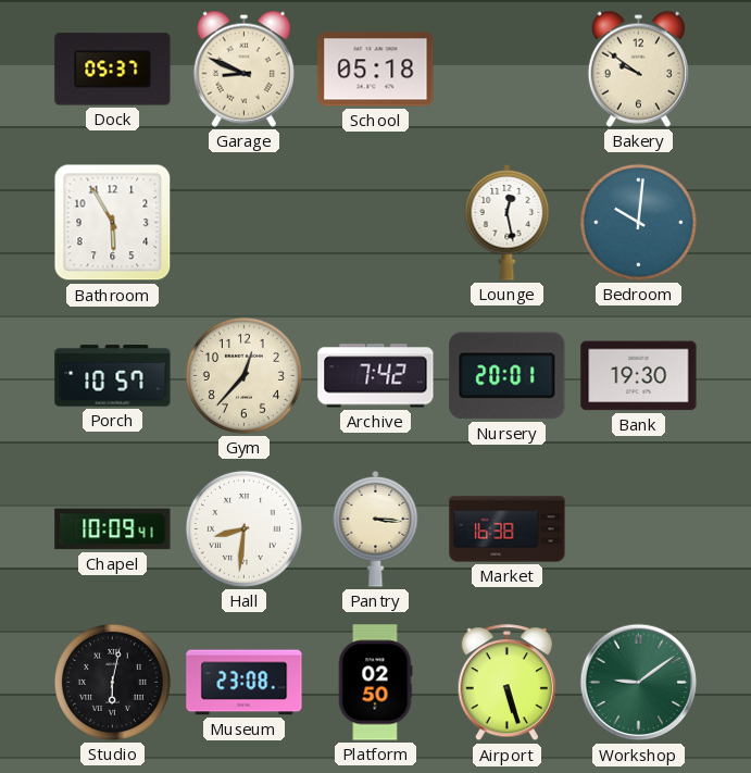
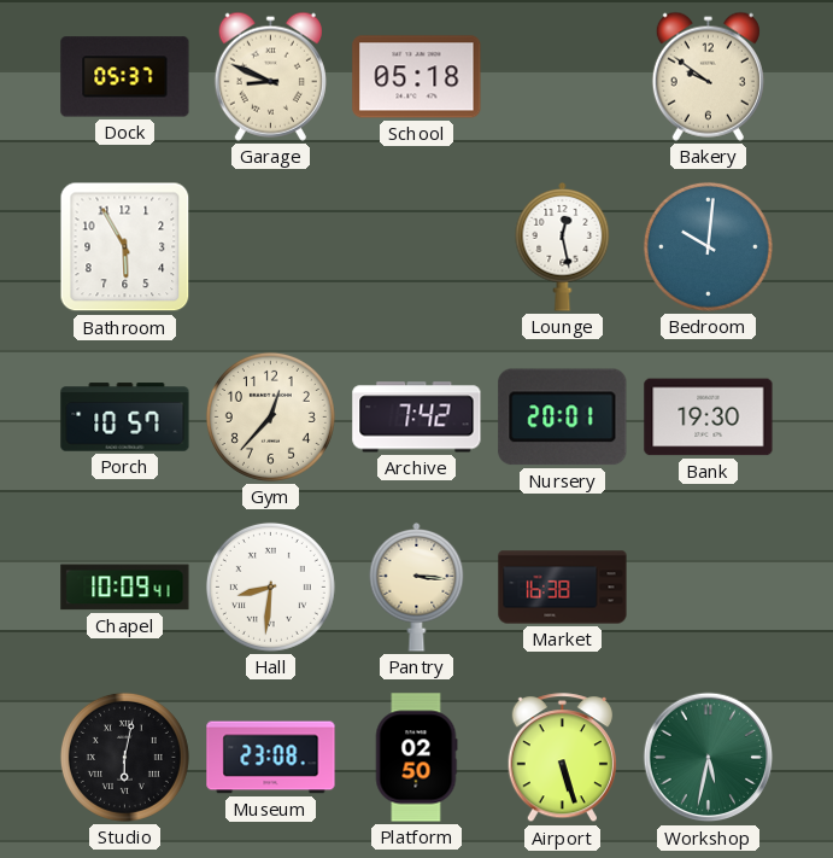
Workshop: 9:09 -> 5:32
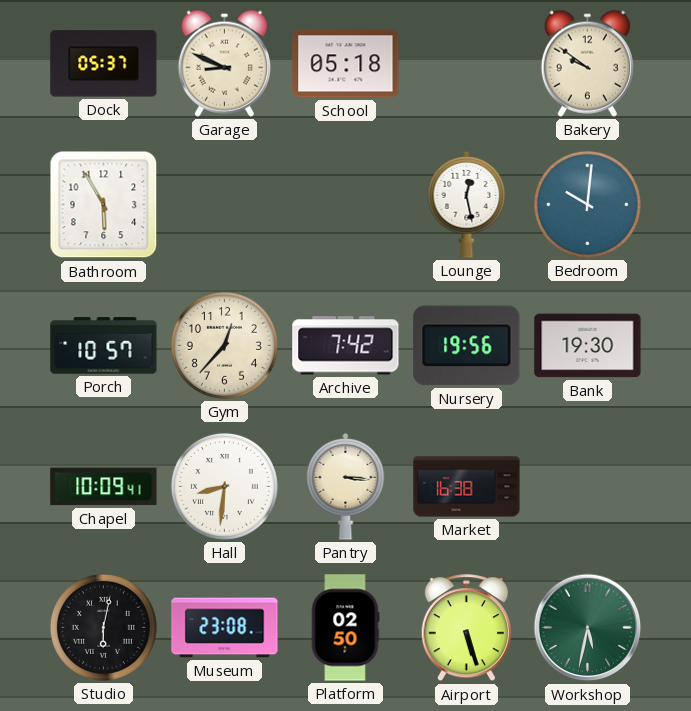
Nursery: 20:01 -> 19:56
